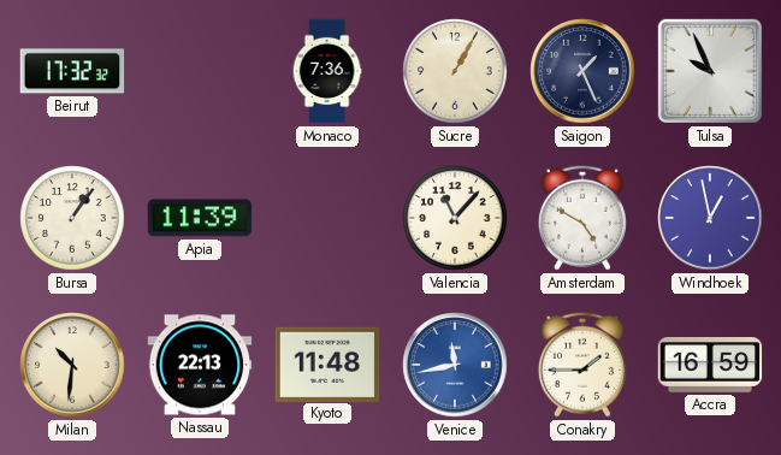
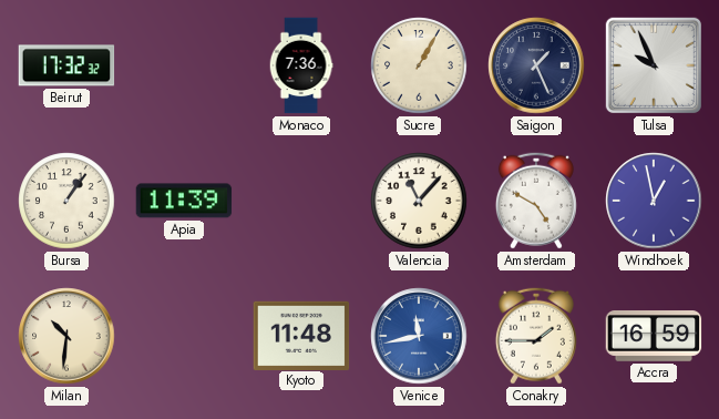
Nassau: 22:13 -> none
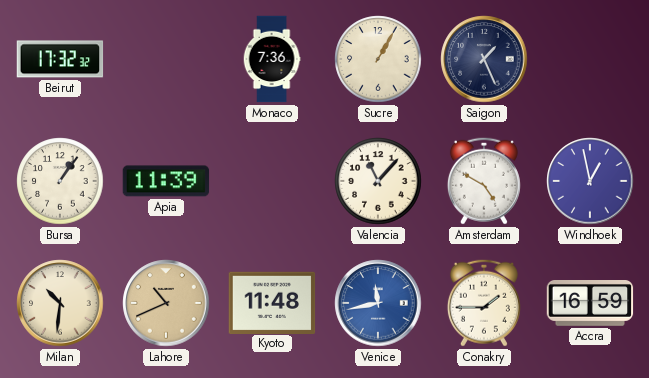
Tulsa: 9:56 -> none
Lahore: none -> 10:41
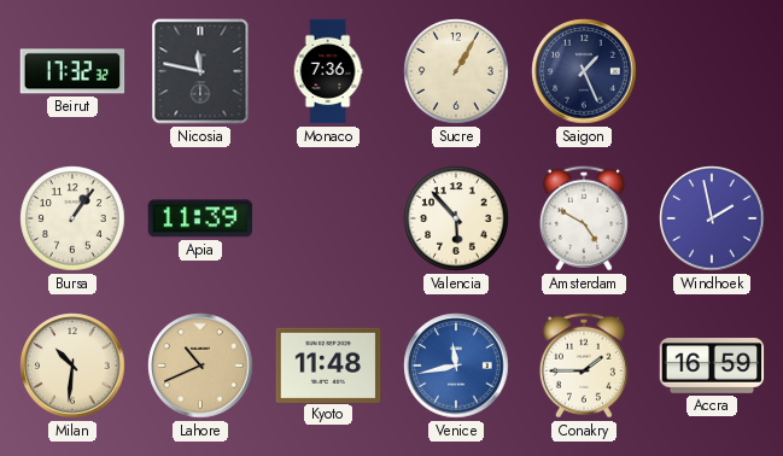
Nicosia: none -> 11:47
Valencia: 11:07 -> 5:53
Windhoek: 12:58 -> 1:58
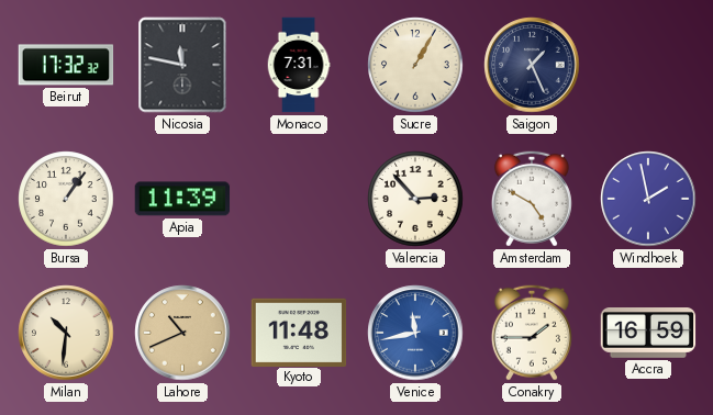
Monaco: 7:36 -> 7:31
Valencia: 5:53 -> 2:53
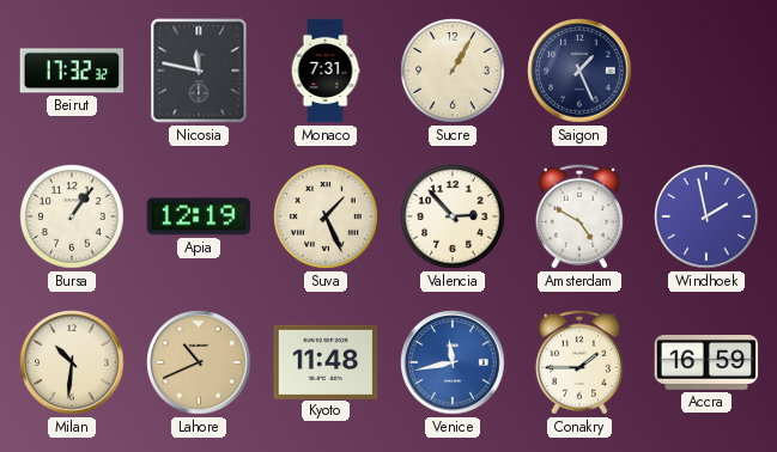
Apia: 11:39 -> 12:19
Suva: none -> 1:26
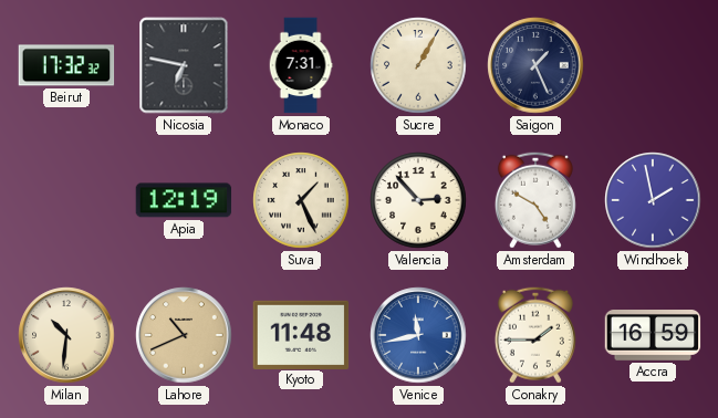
Nicosia: 11:47 -> 6:47
Bursa: 1:06 -> none
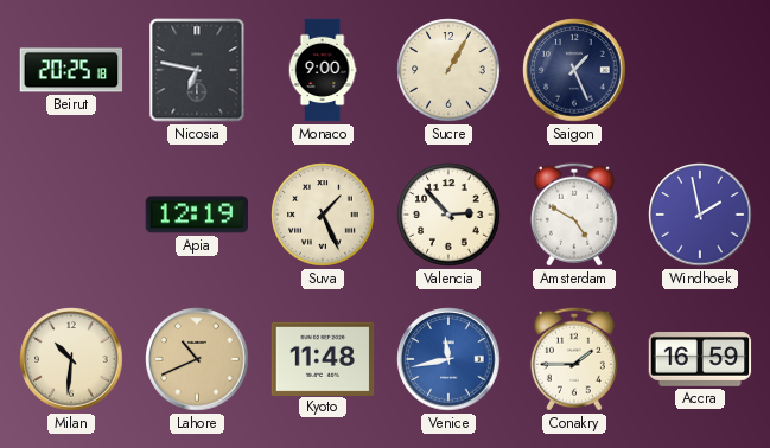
Beirut: 17:32 -> 20:25
Monaco: 7:31 -> 9:00
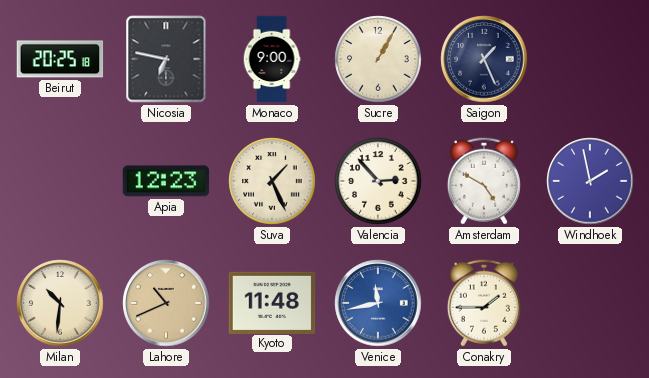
Apia: 12:19 -> 12:23
Accra: 16:59 -> none
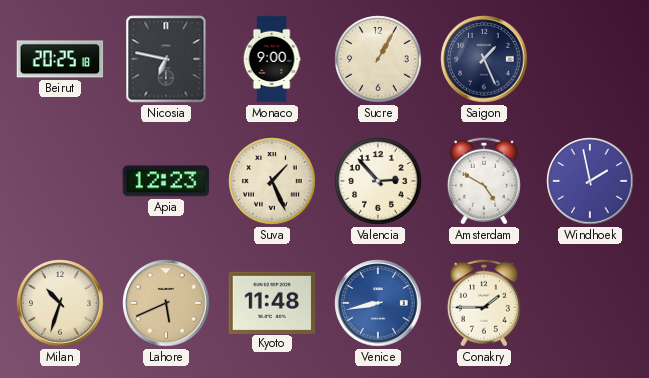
Milan: 10:31 -> 10:33
Lahore: 10:41 -> 5:41
Venice: 11:43 -> 8:43
